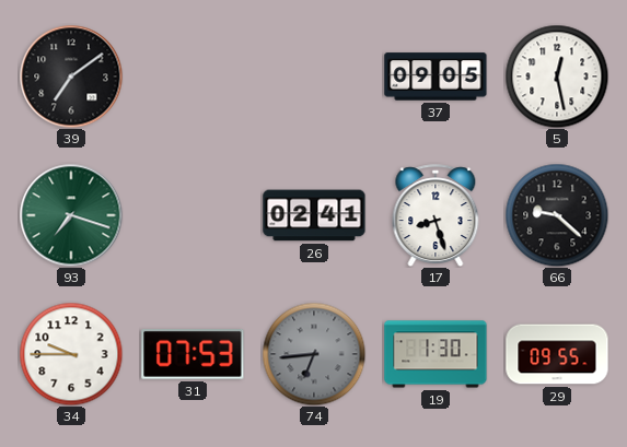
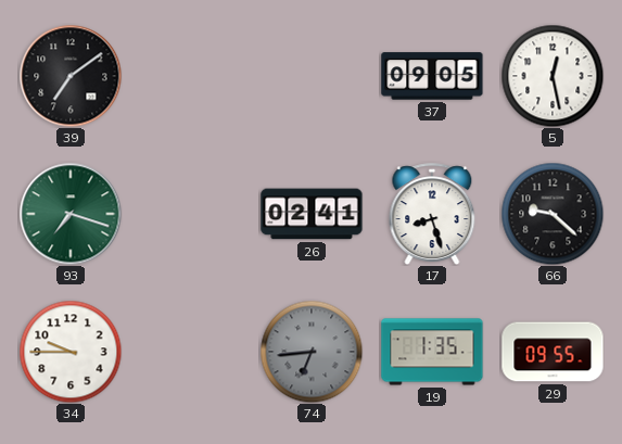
31: 07:53 -> none
19: 1:30 -> 1:35
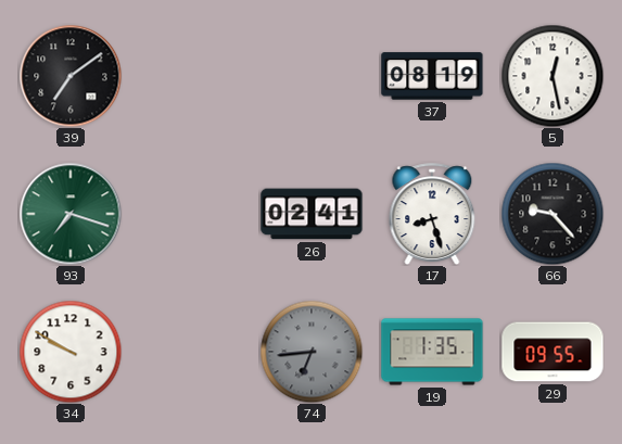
37: 09:05 -> 08:19
66: 9:22 -> 9:23
34: 9:45 -> 9:50
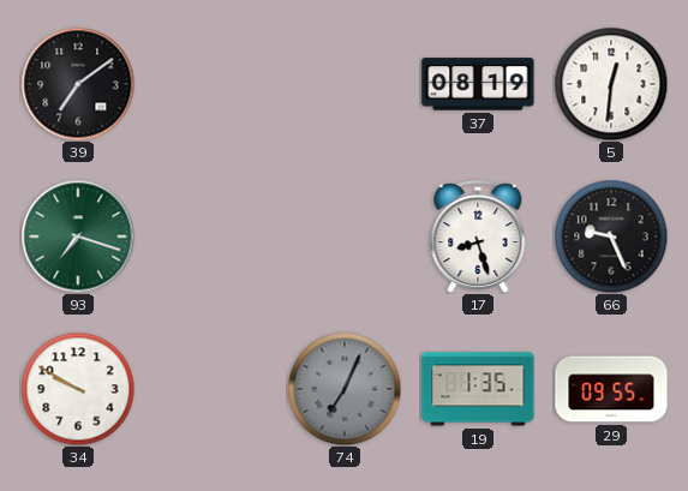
5: 12:28 -> 12:31
26: 02:41 -> none
66: 9:23 -> 9:26
74: 6:44 -> 7:04
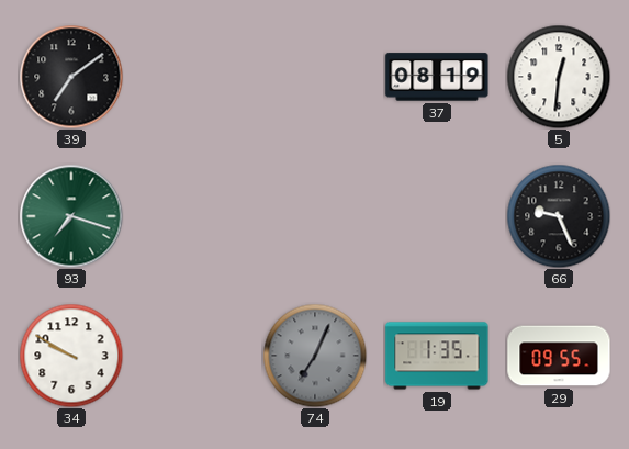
17: 8:27 -> none
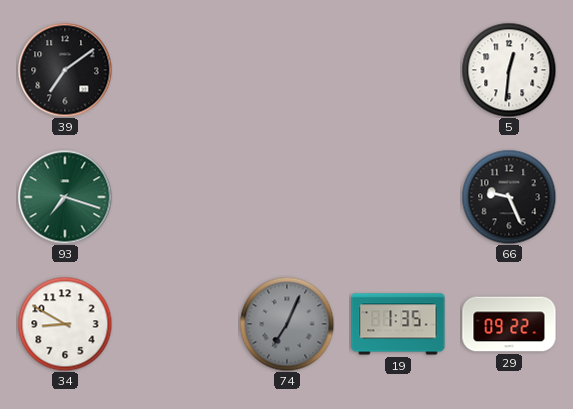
37: 08:19 -> none
34: 9:50 -> 8:50
29: 09:55 -> 09:22
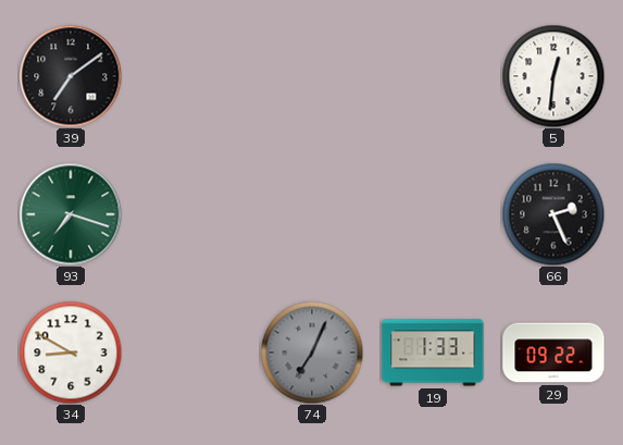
66: 9:26 -> 2:26
19: 1:35 -> 1:33
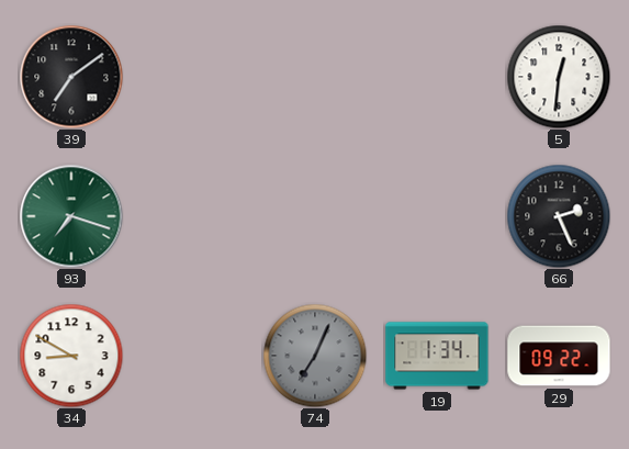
19: 1:33 -> 1:34
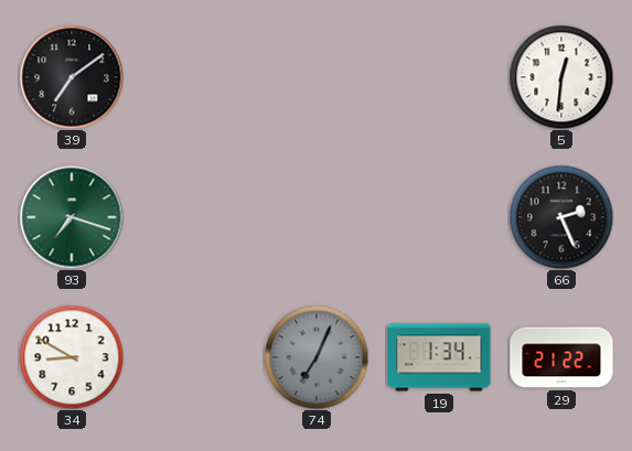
29: 09:22 -> 21:22
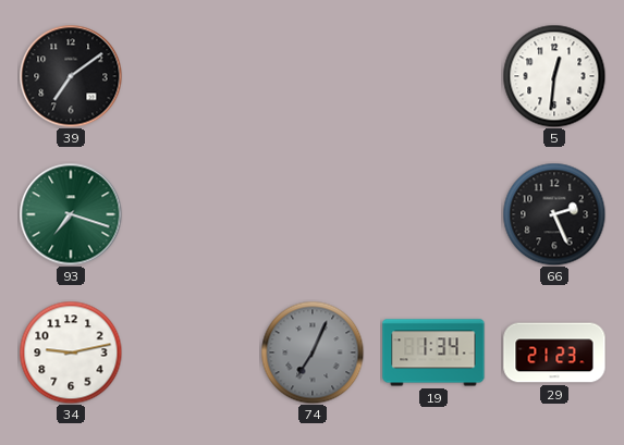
34: 8:50 -> 9:13
29: 21:22 -> 21:23
